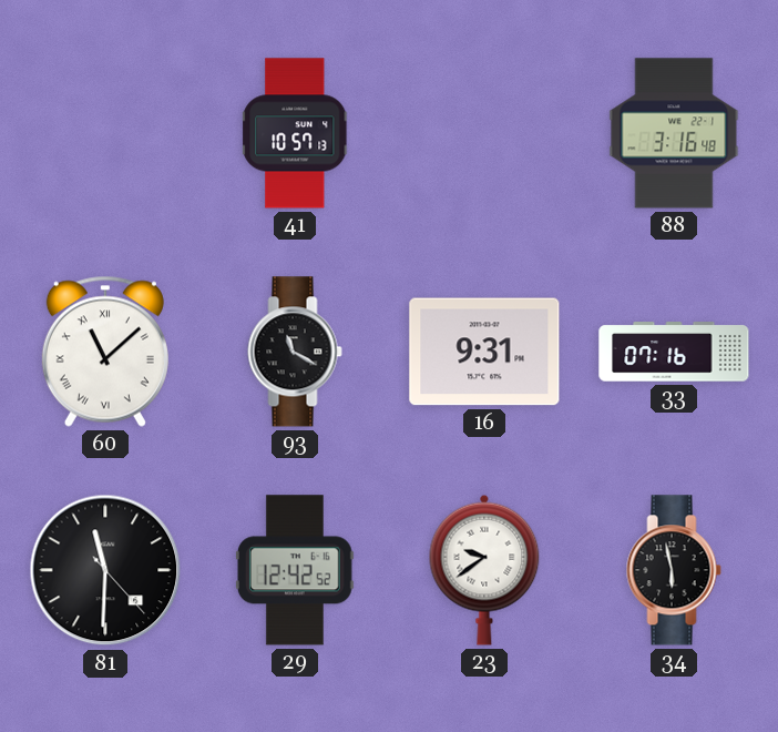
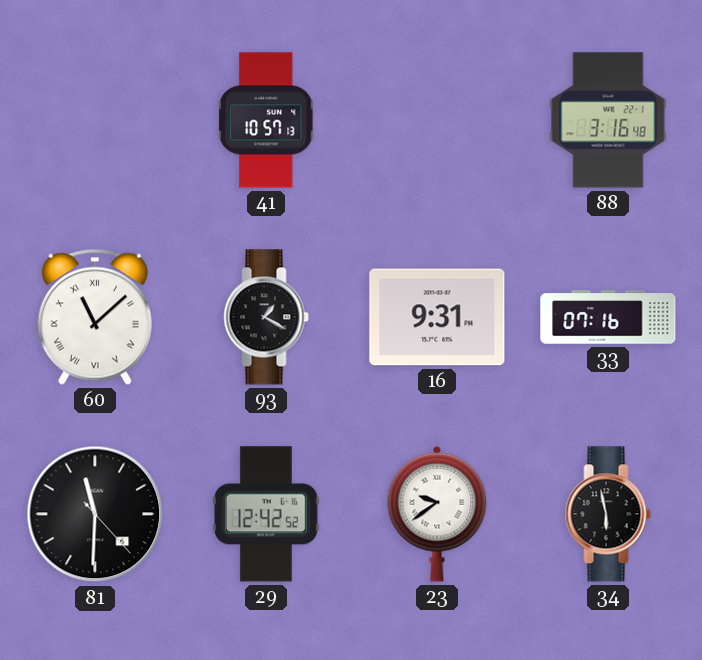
93: 11:20 -> 1:20
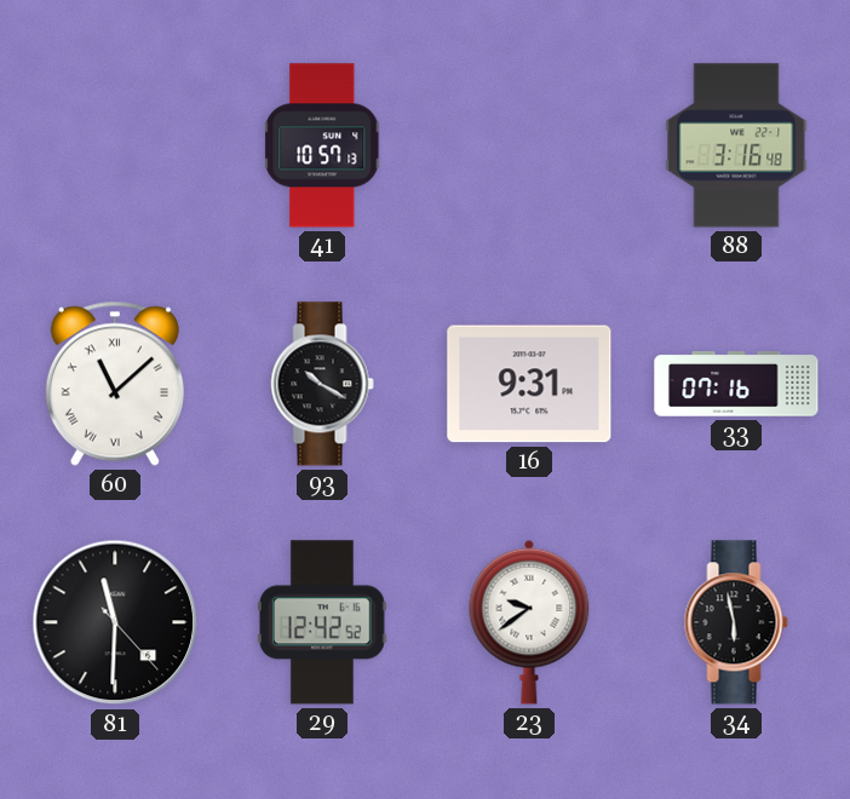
93: 1:20 -> 10:20
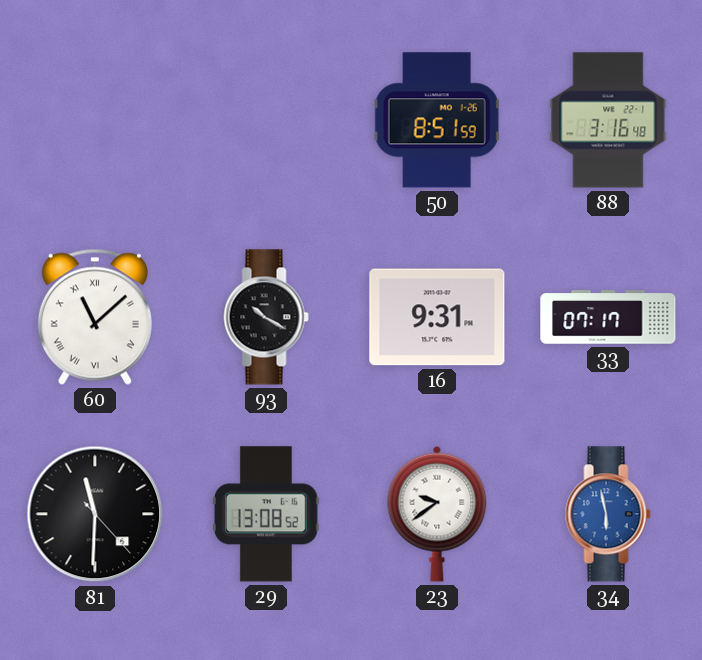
41: 10:57 -> none
50: none -> 8:51
33: 07:16 -> 07:17
29: 12:42 -> 13:08
34 dial: black -> blue
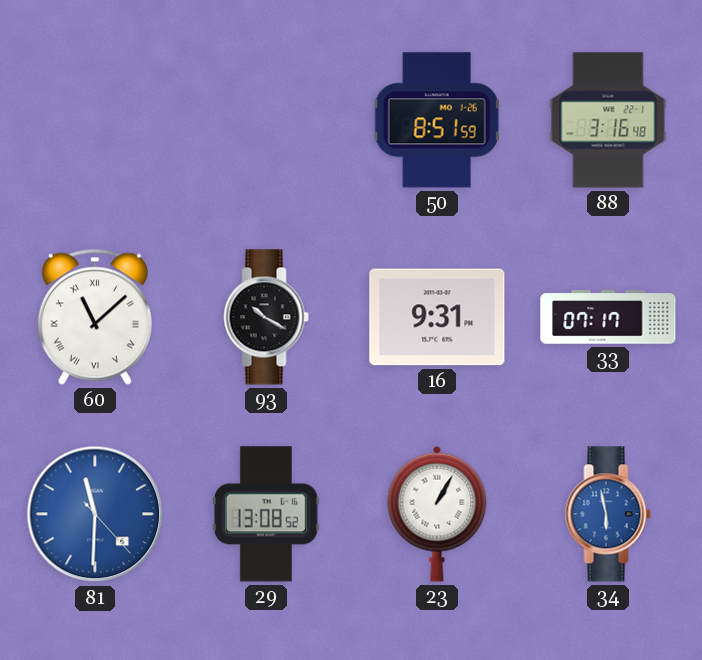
81 dial: black -> blue
23: 9:39 -> 1:05
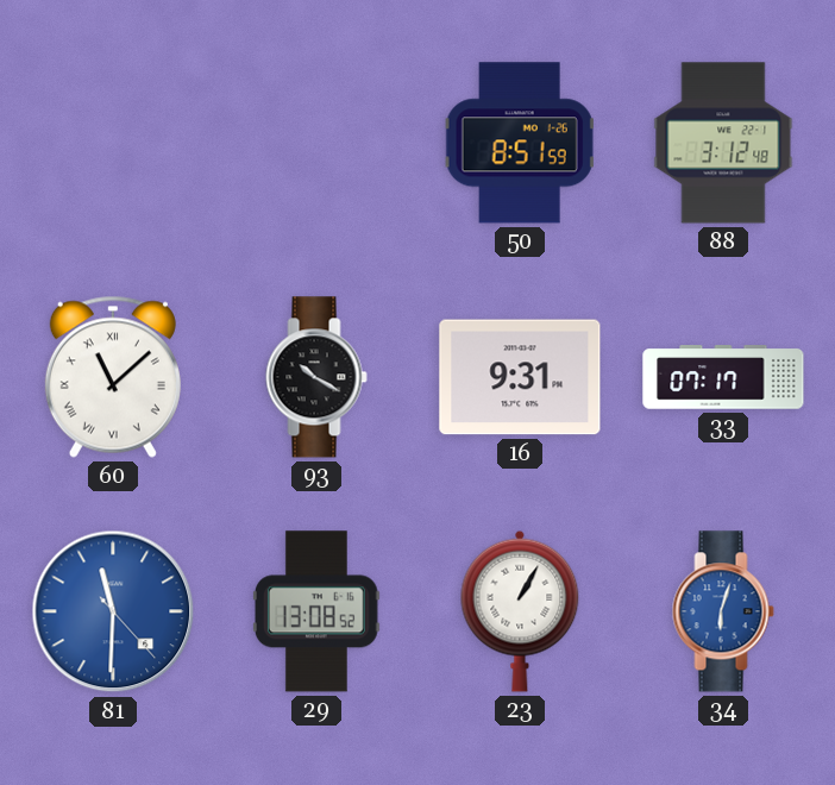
88: 3:16 -> 3:12
34: 5:58 -> 6:03
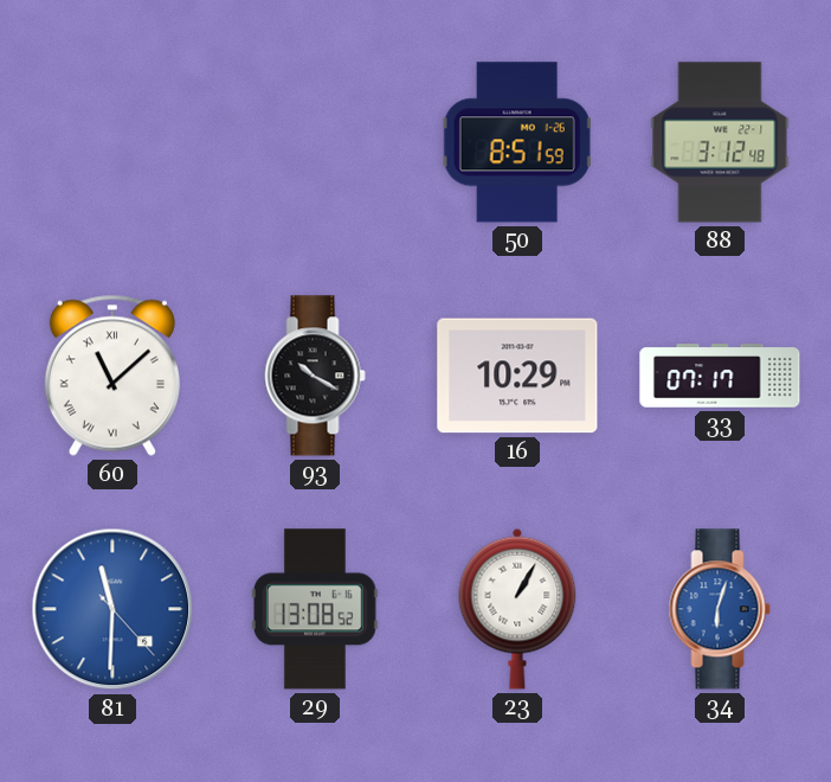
16: 9:31 -> 10:29
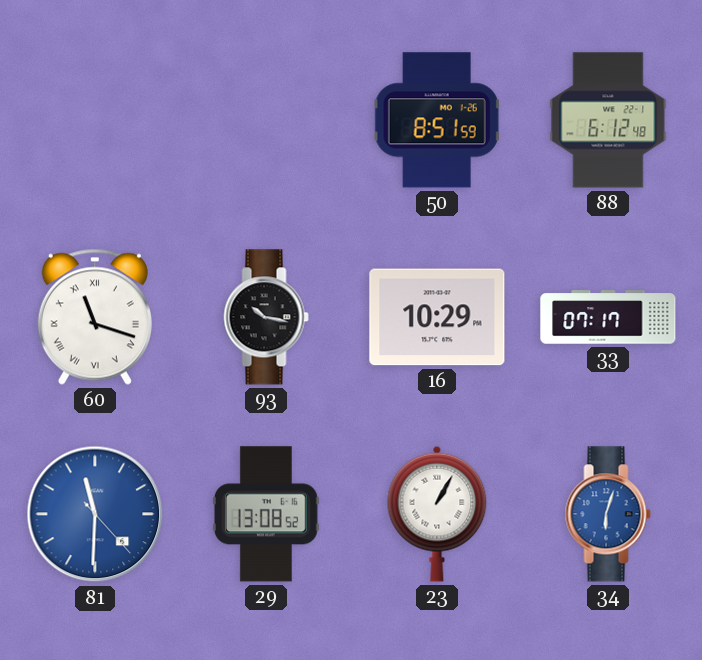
88: 3:12 -> 6:12
60: 11:08 -> 11:18
93: 10:20 -> 10:17
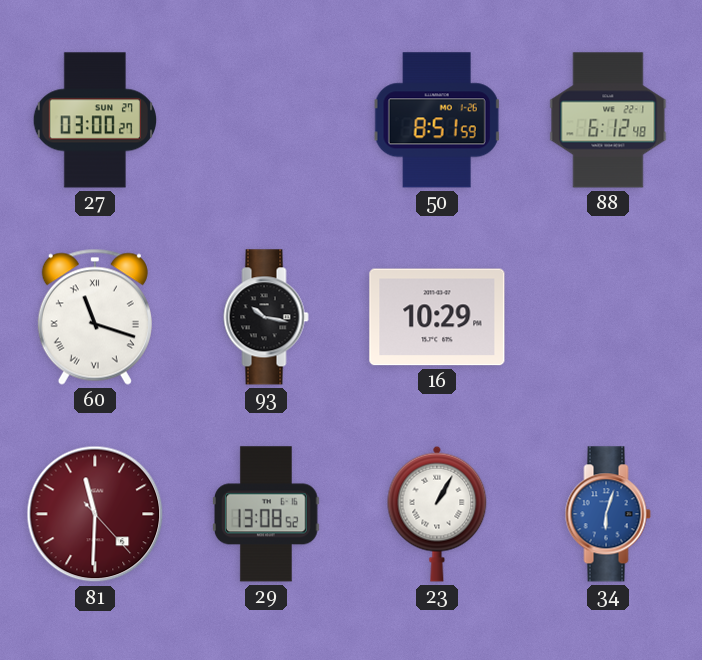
27: none -> 03:00
33: 07:17 -> none
81 dial: blue -> burgundy
